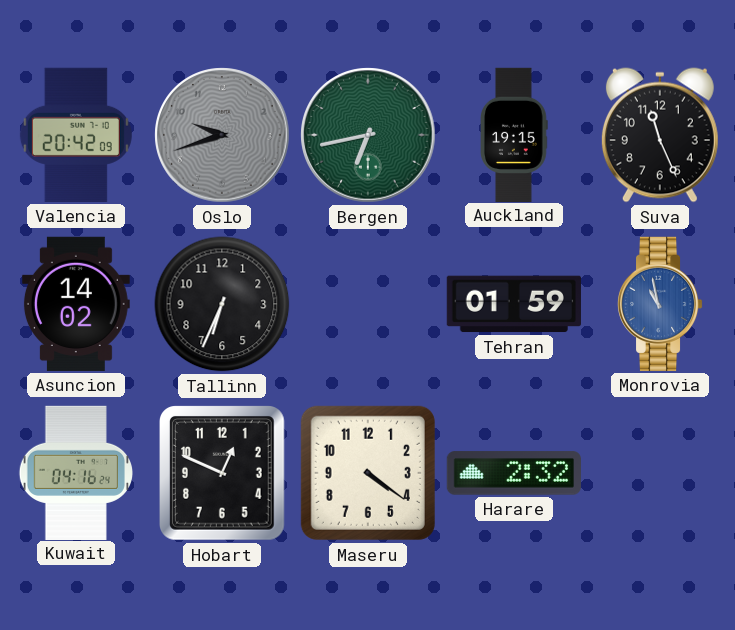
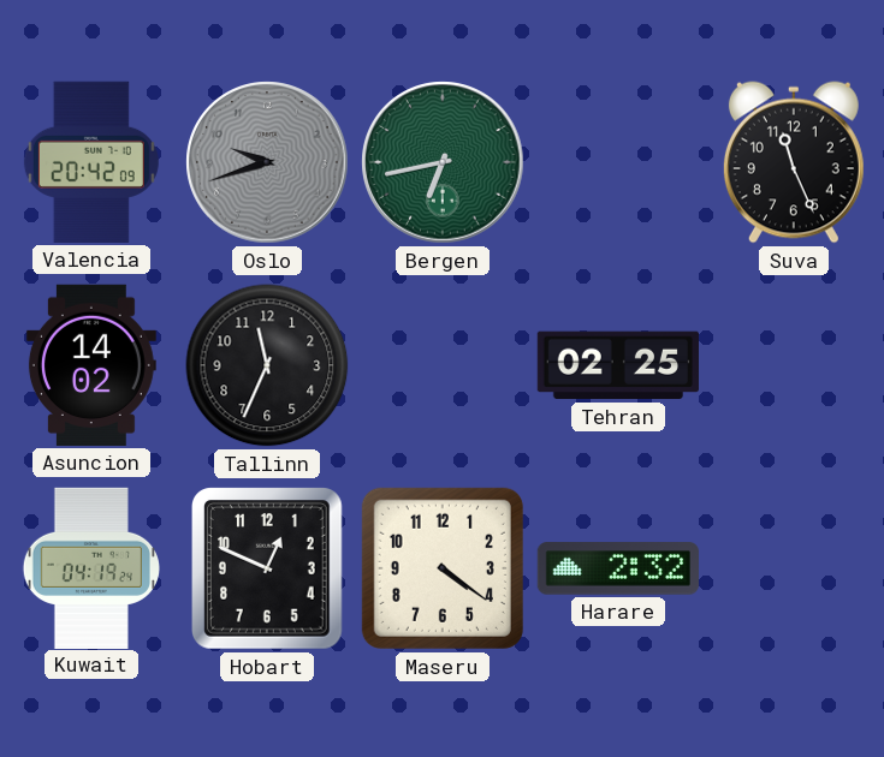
Auckland: 19:15 -> none
Tallinn: 6:34 -> 11:34
Tehran: 01:59 -> 02:25
Monrovia: 10:58 -> none
Kuwait: 04:16 -> 04:19
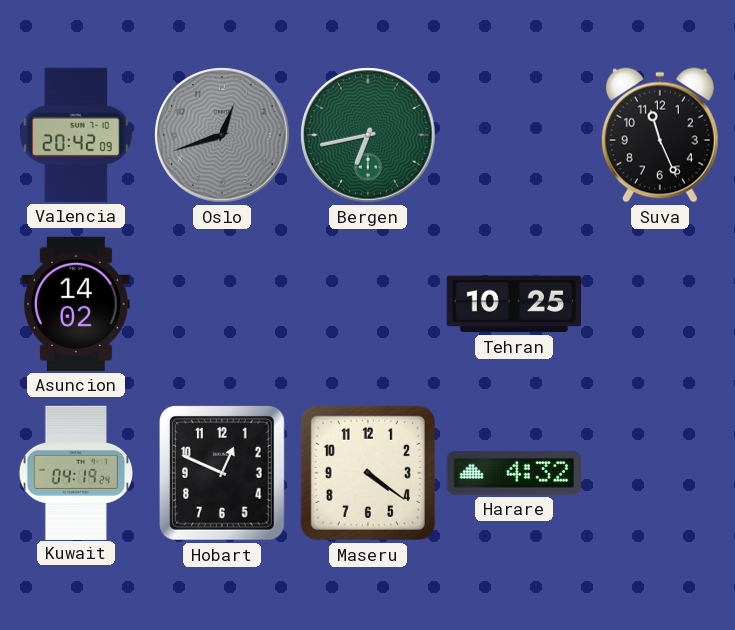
Oslo: 9:42 -> 12:42
Tallinn: 11:34 -> none
Tehran: 02:25 -> 10:25
Harare: 2:32 -> 4:32
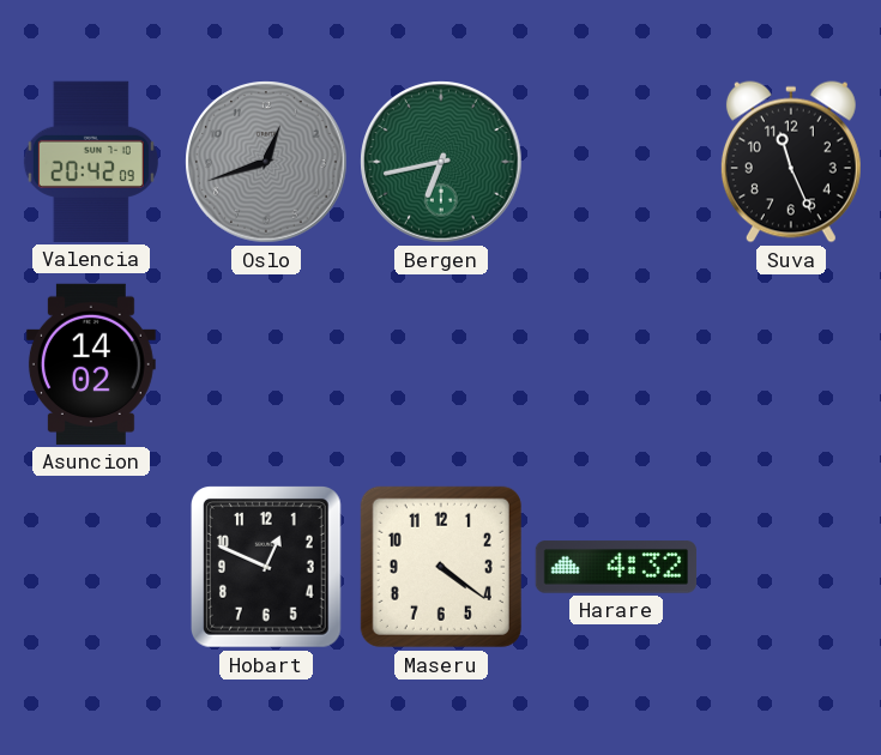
Tehran: 10:25 -> none
Kuwait: 04:19 -> none
